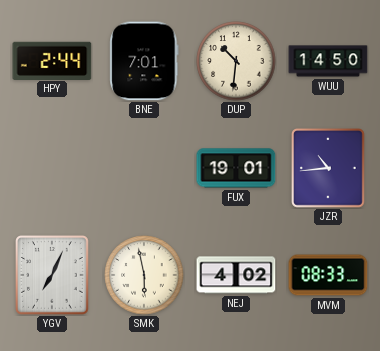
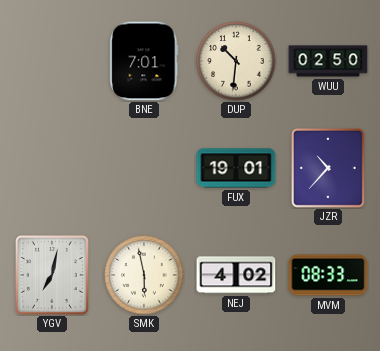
HPY: 2:44 -> none
WUU: 14:50 -> 02:50
JZR: 10:44 -> 10:37
YGV: 7:04 -> 7:02
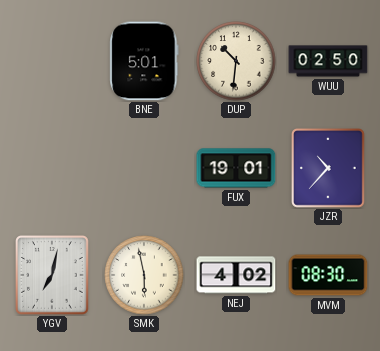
BNE: 7:01 -> 5:01
MVM: 08:33 -> 08:30
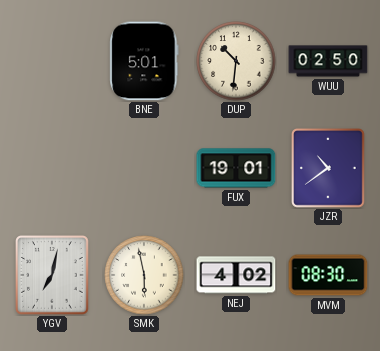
JZR: 10:37 -> 10:39
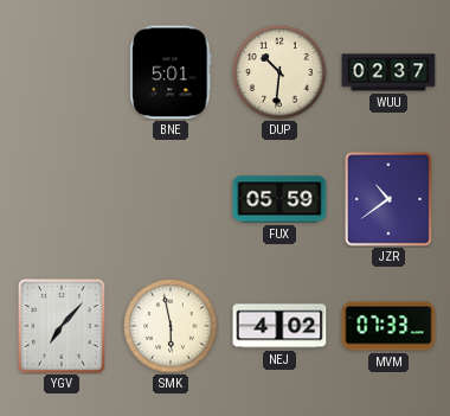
WUU: 02:50 -> 02:37
FUX: 19:01 -> 05:59
YGV: 7:02 -> 7:07
MVM: 08:30 -> 07:33
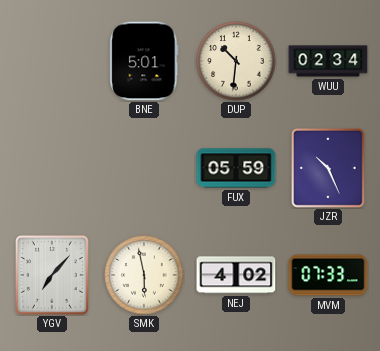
WUU: 02:37 -> 02:34
JZR: 10:39 -> 10:26
